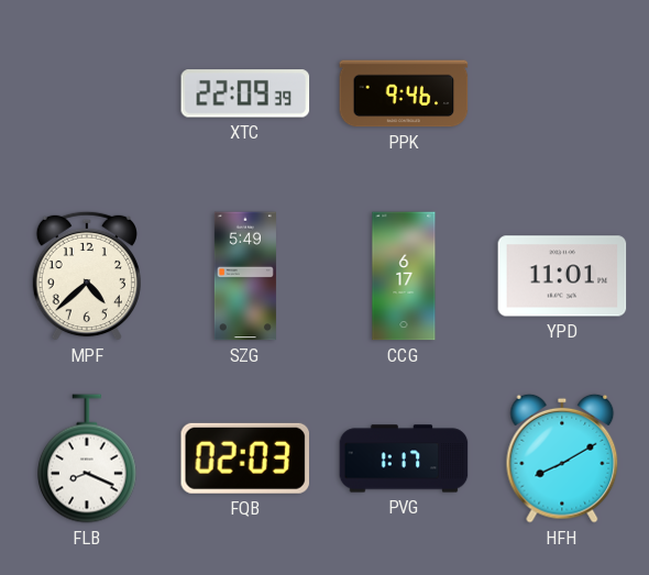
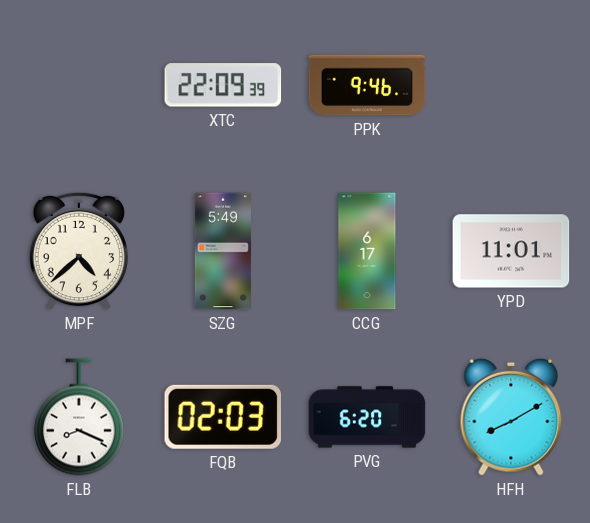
PVG: 1:17 -> 6:20
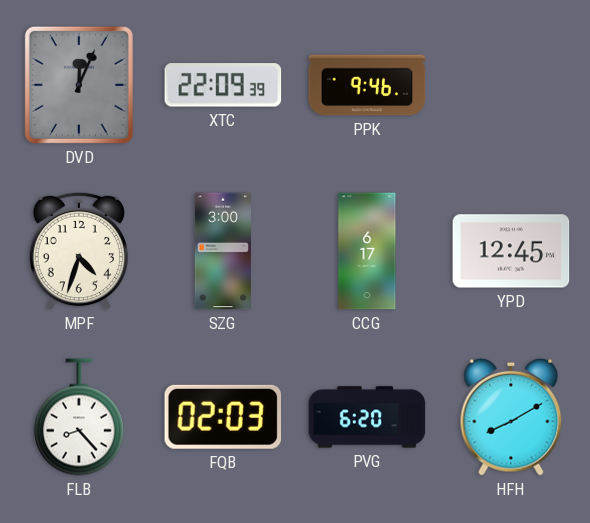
DVD: none -> 12:04
MPF: 4:38 -> 4:33
SZG: 5:49 -> 3:00
YPD: 11:01 -> 12:45
FLB: 8:19 -> 8:23
